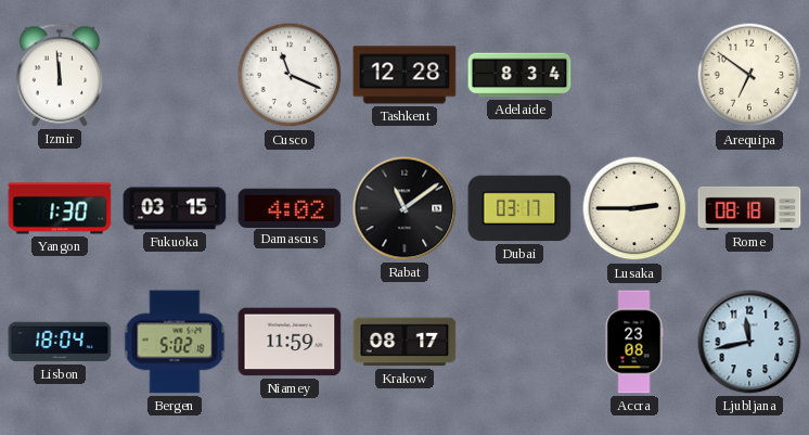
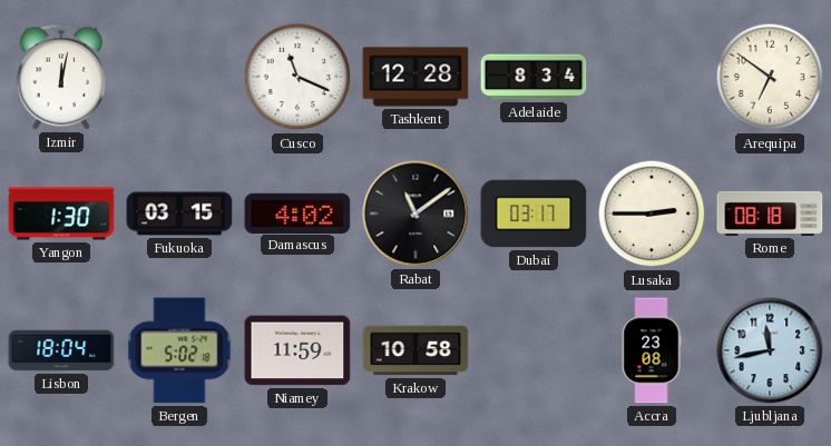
Izmir: 11:59 -> 12:02
Krakow: 08:17 -> 10:58
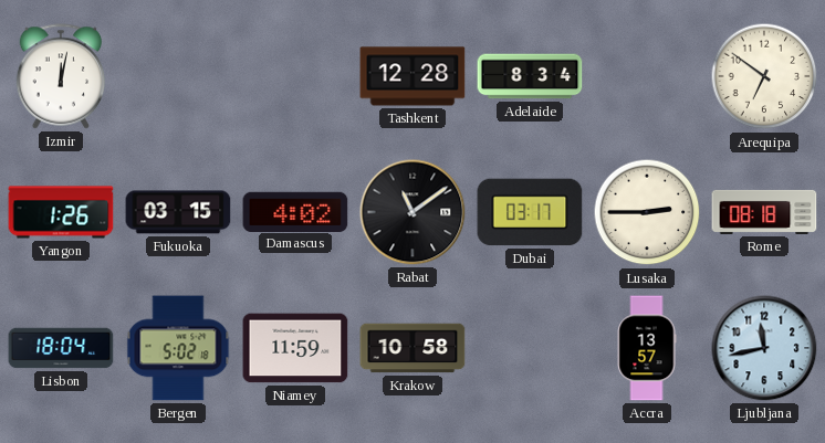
Cusco: 11:19 -> none
Yangon: 1:30 -> 1:26
Accra: 23:08 -> 13:57
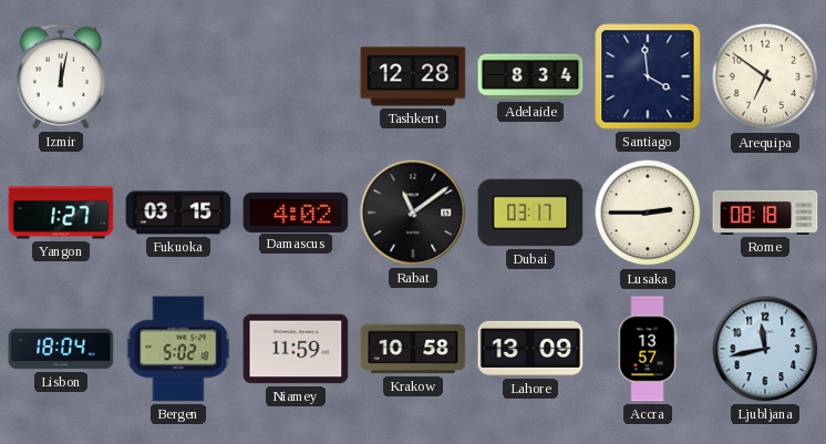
Santiago: none -> 3:59
Yangon: 1:26 -> 1:27
Lahore: none -> 13:09
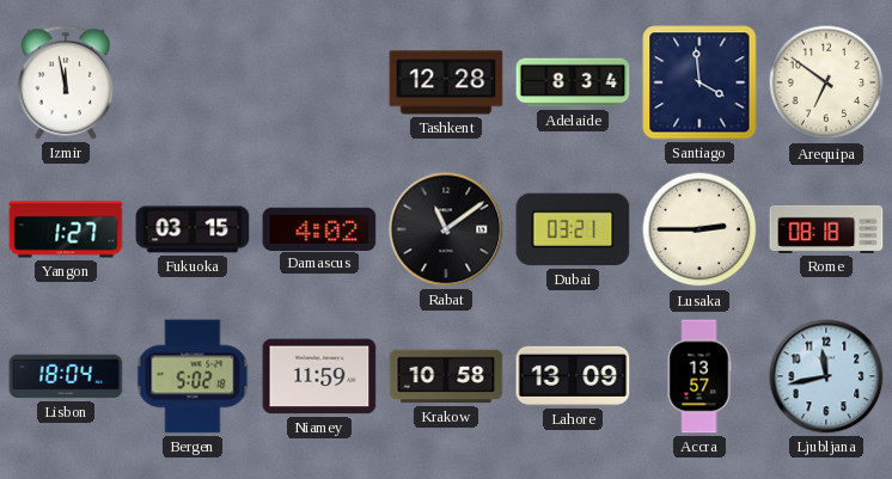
Izmir: 12:02 -> 11:58
Dubai: 03:17 -> 03:21
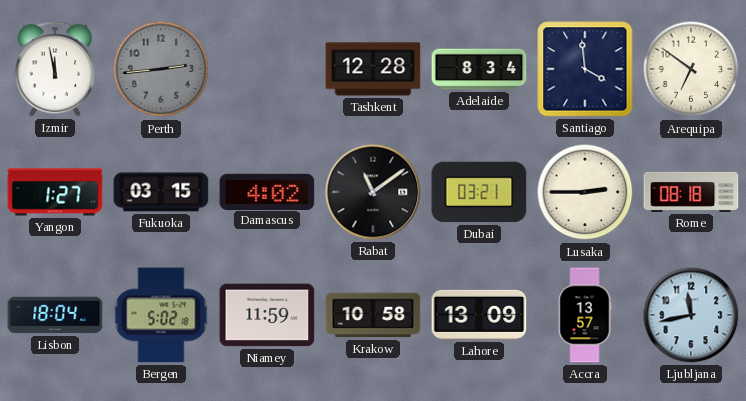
Perth: none -> 2:44
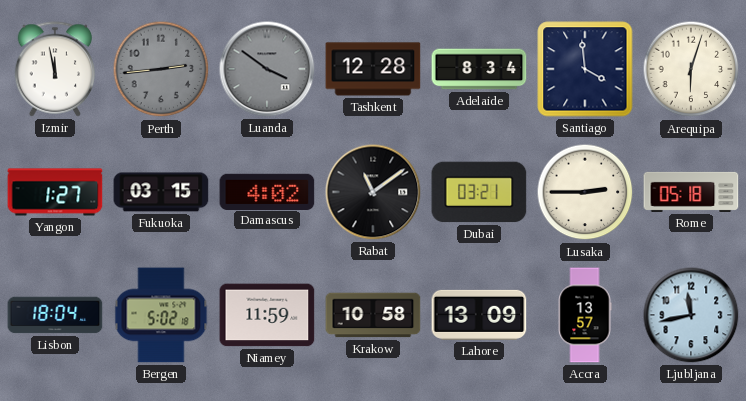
Luanda: none -> 3:51
Arequipa: 6:51 -> 6:03
Rome: 08:18 -> 05:18
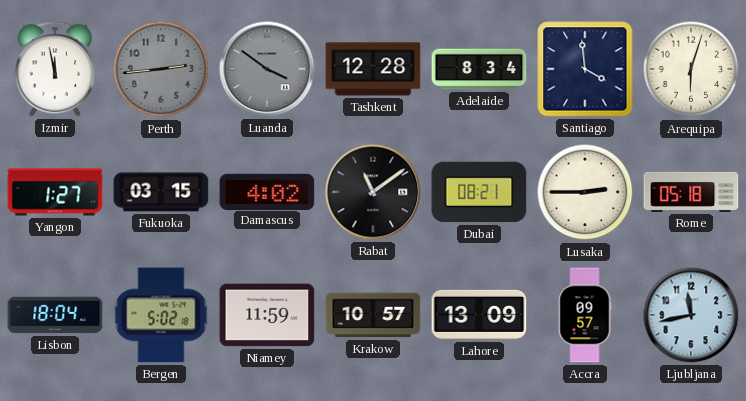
Dubai: 03:21 -> 08:21
Krakow: 10:58 -> 10:57
Accra: 13:57 -> 09:57
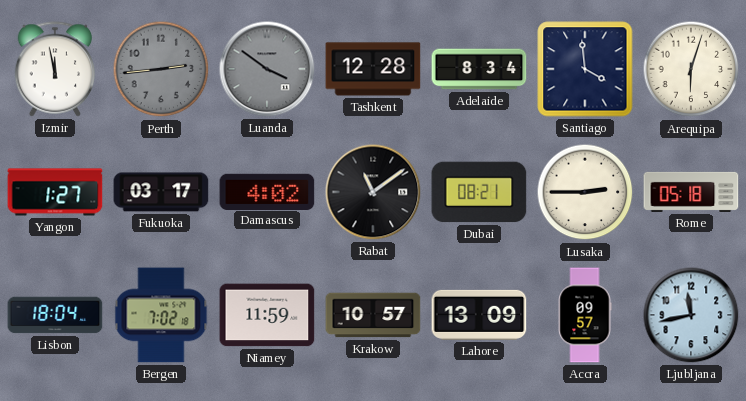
Fukuoka: 03:15 -> 03:17
Bergen: 5:02 -> 7:02
